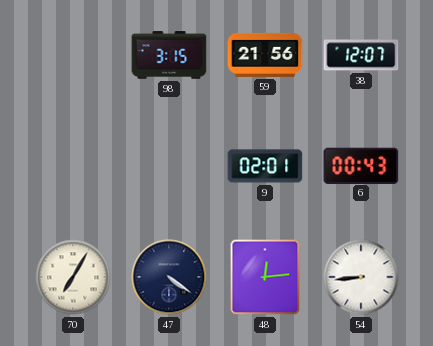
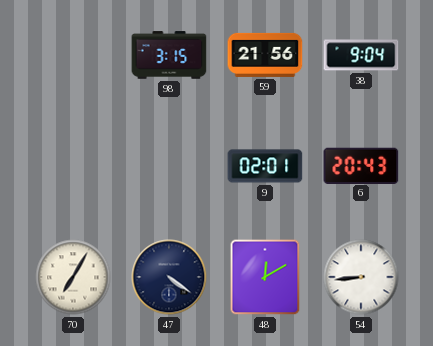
38: 12:07 -> 9:04
6: 00:43 -> 20:43
48: 12:14 -> 12:10
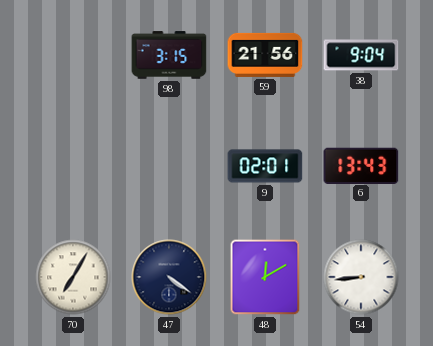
6: 20:43 -> 13:43
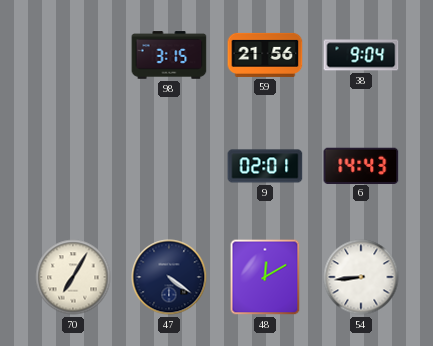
6: 13:43 -> 14:43
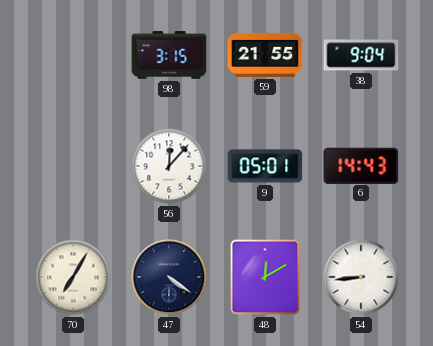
59: 21:56 -> 21:55
56: none -> 12:07
9: 02:01 -> 05:01
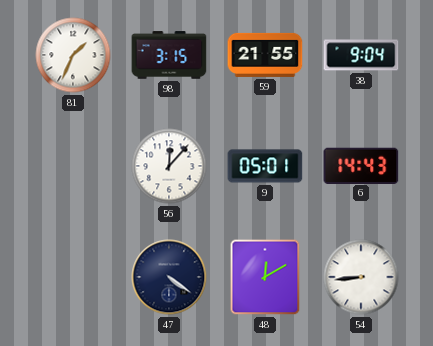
81: none -> 1:34
70: 7:05 -> none
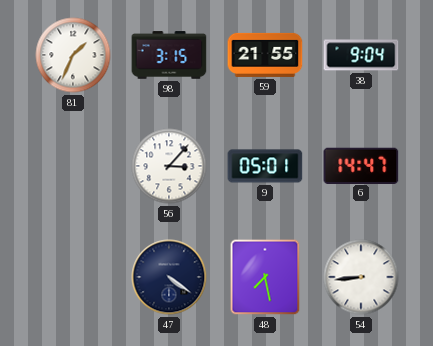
56: 12:07 -> 3:07
6: 14:43 -> 14:47
48: 12:10 -> 7:28
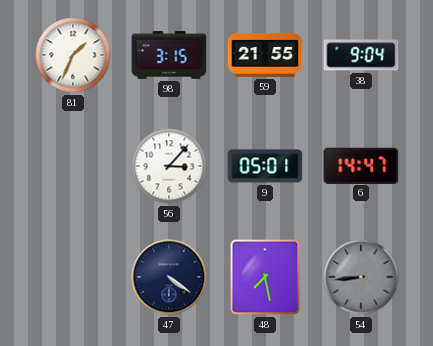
54 dial: white -> grey
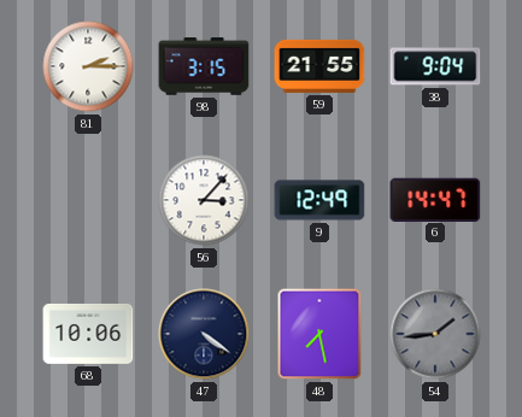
81: 1:34 -> 2:15
9: 05:01 -> 12:49
68: none -> 10:06
54: 8:44 -> 1:44
